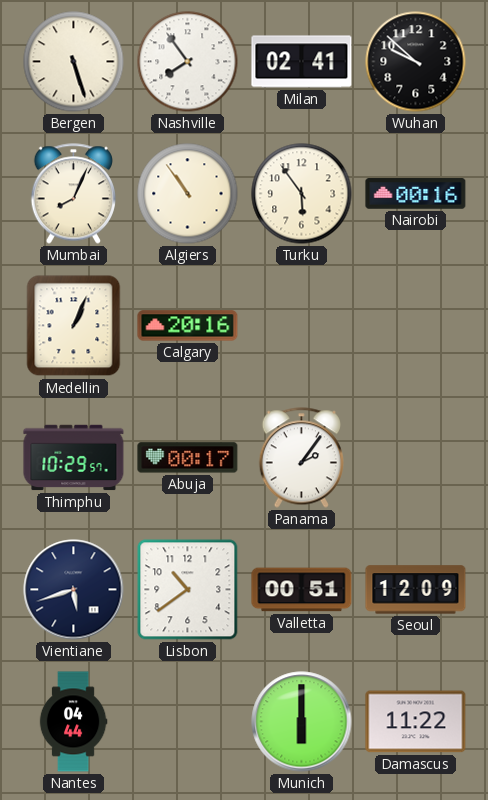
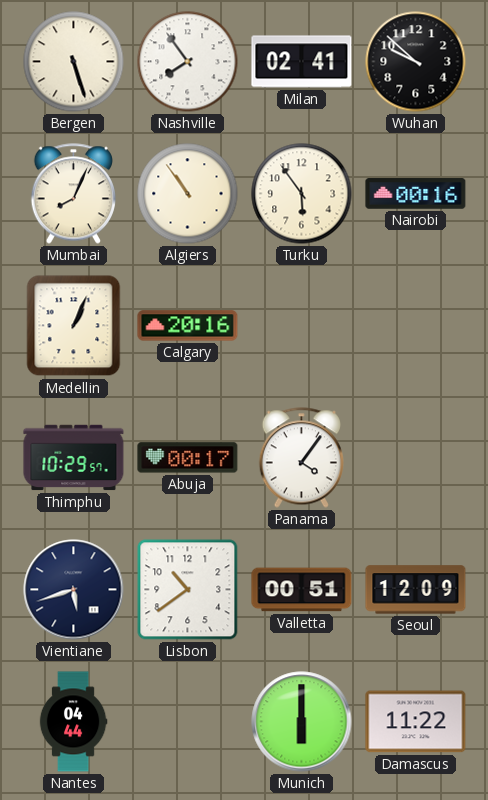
Panama: 2:06 -> 4:06
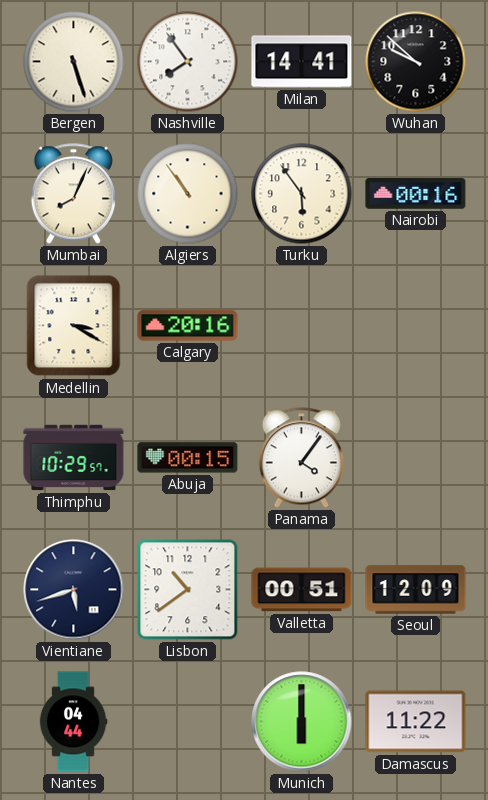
Milan: 02:41 -> 14:41
Medellin: 1:04 -> 3:20
Abuja: 00:17 -> 00:15
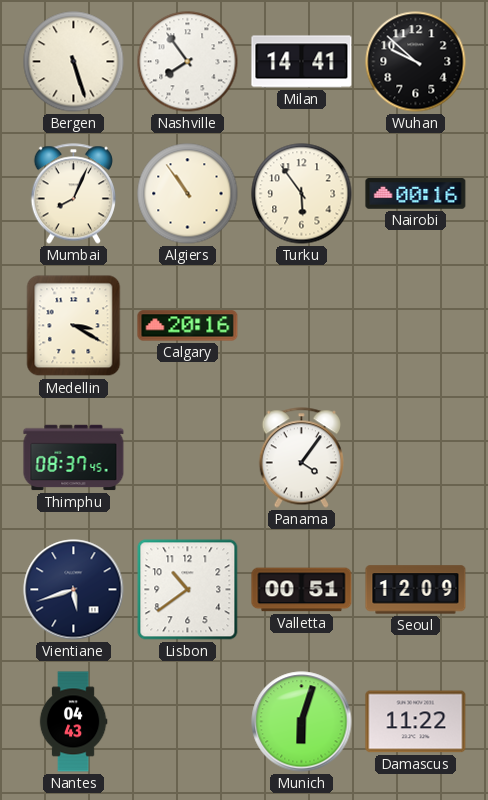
Thimphu: 10:29 -> 08:37
Abuja: 00:15 -> none
Nantes: 04:44 -> 04:43
Munich: 6:00 -> 6:03
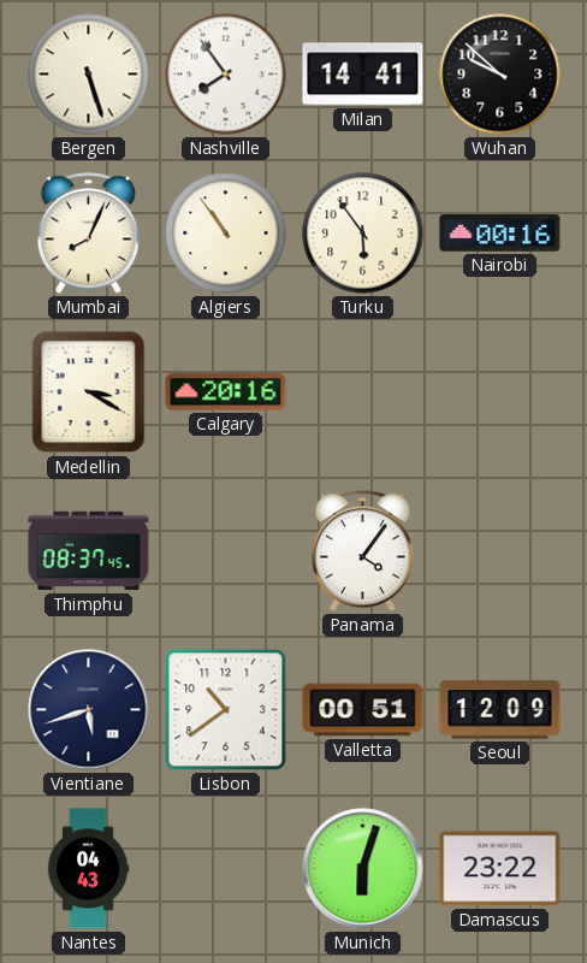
Damascus: 11:22 -> 23:22
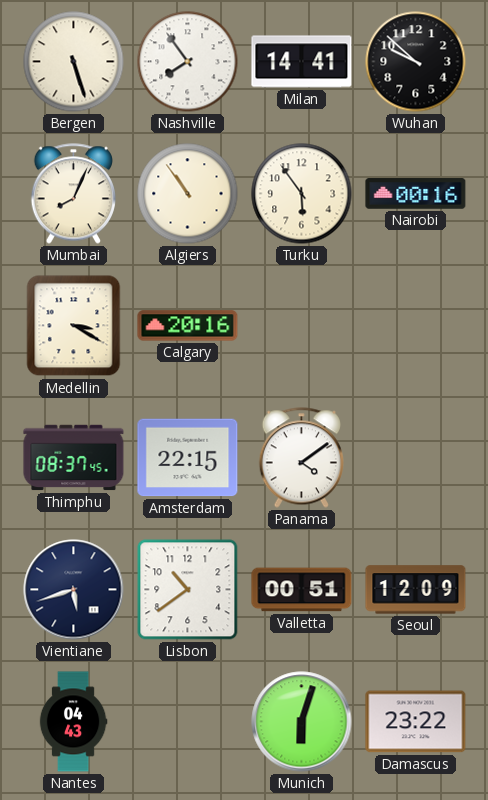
Amsterdam: none -> 22:15
Panama: 4:06 -> 4:09
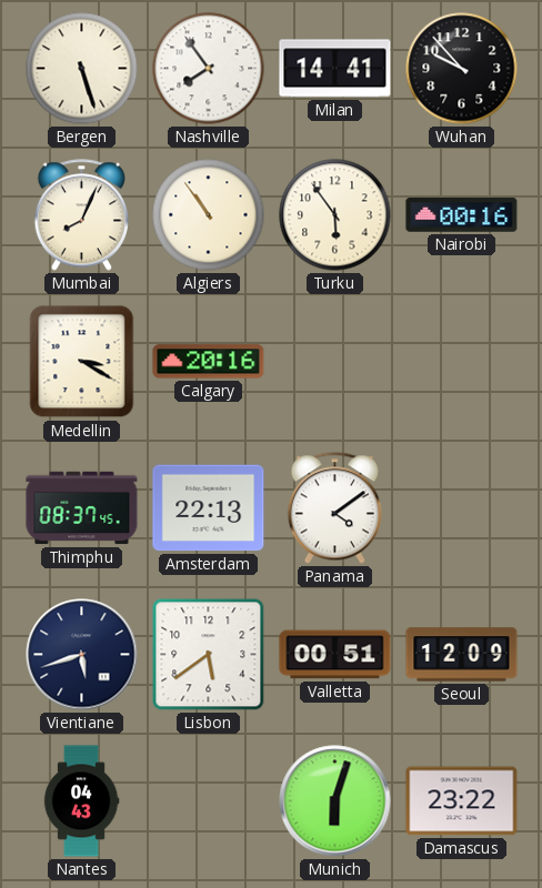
Wuhan: 9:52 -> 9:53
Amsterdam: 22:15 -> 22:13
Lisbon: 10:39 -> 5:39
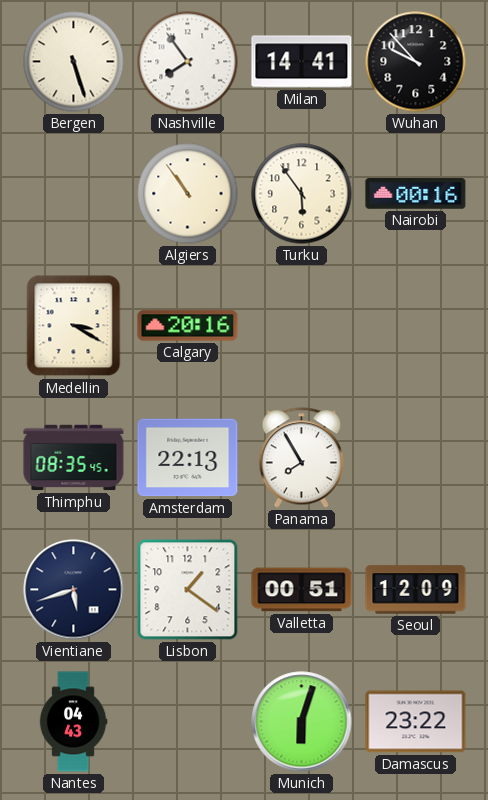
Mumbai: 8:04 -> none
Thimphu: 08:37 -> 08:35
Panama: 4:09 -> 7:55
Lisbon: 5:39 -> 1:21
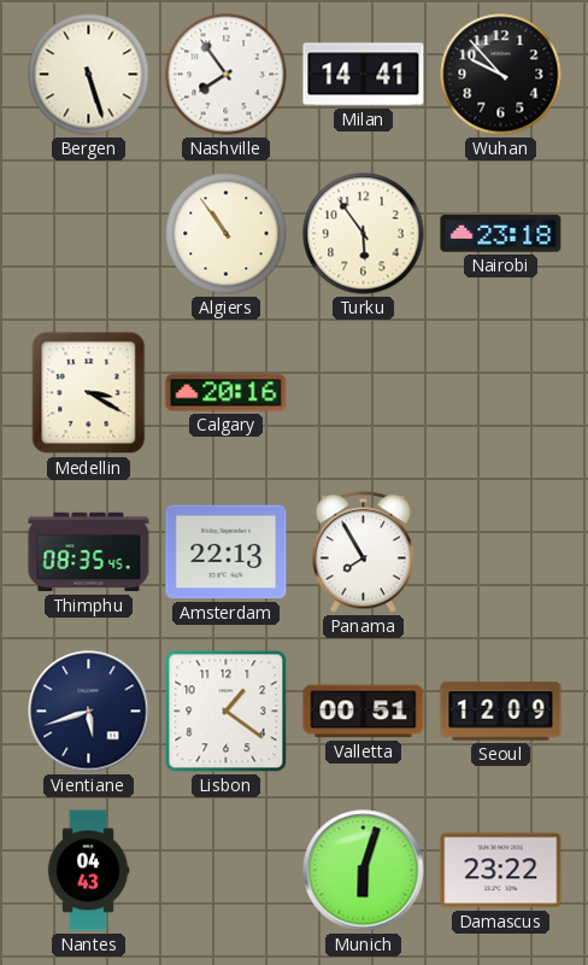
Nairobi: 00:16 -> 23:18
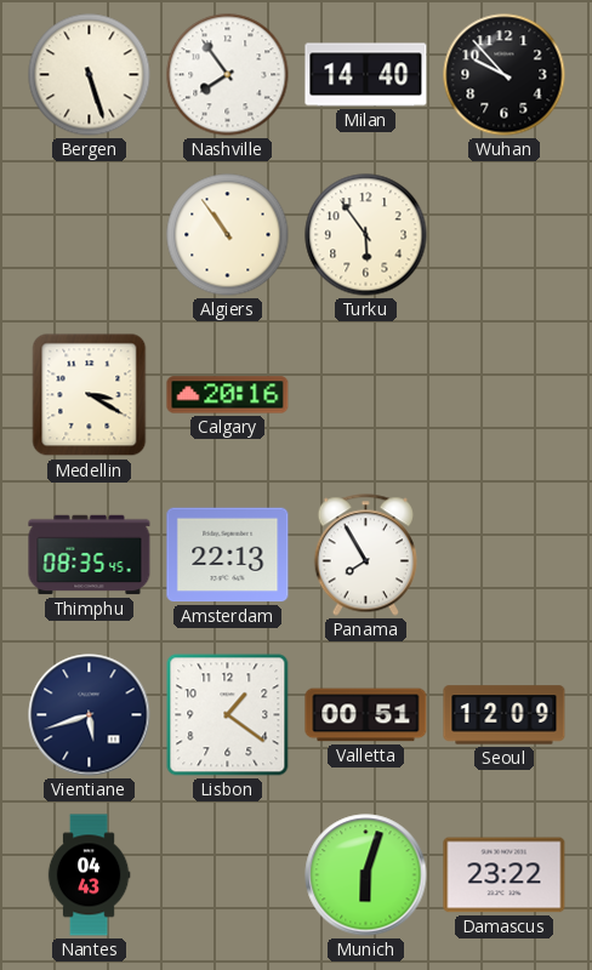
Milan: 14:41 -> 14:40
Nairobi: 23:18 -> none
